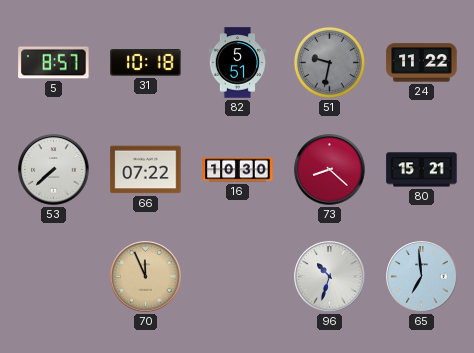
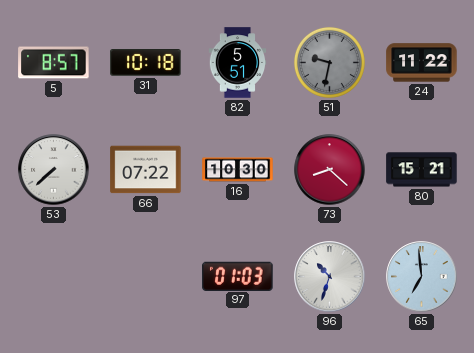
70: 11:56 -> none
97: none -> 01:03
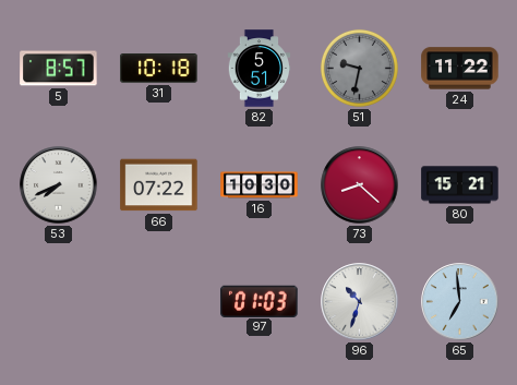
53: 7:38 -> 7:41
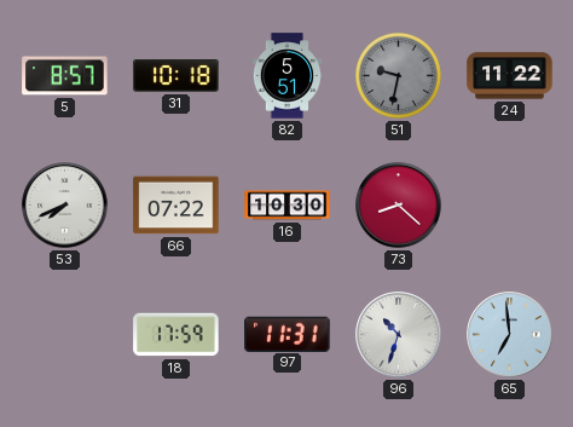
80: 15:21 -> none
18: none -> 17:59
97: 01:03 -> 11:31
